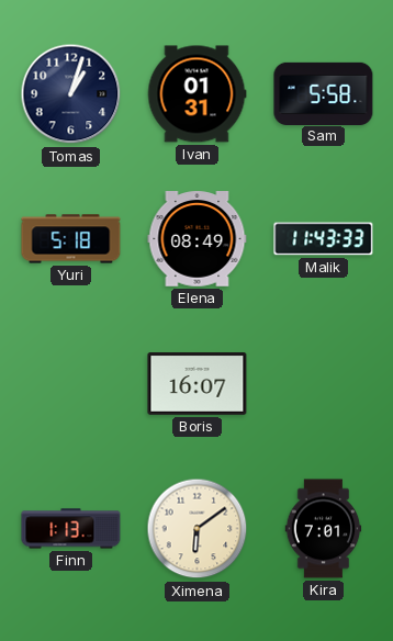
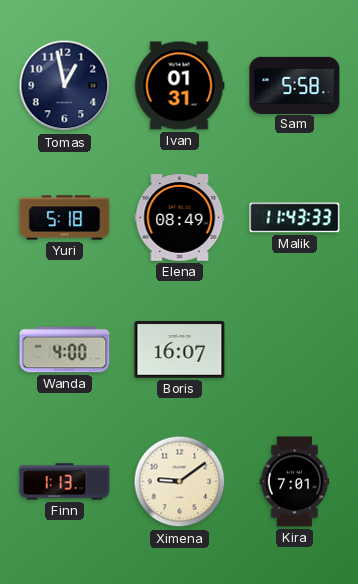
Tomas: 1:03 -> 12:58
Wanda: none -> 4:00
Ximena: 6:09 -> 9:09
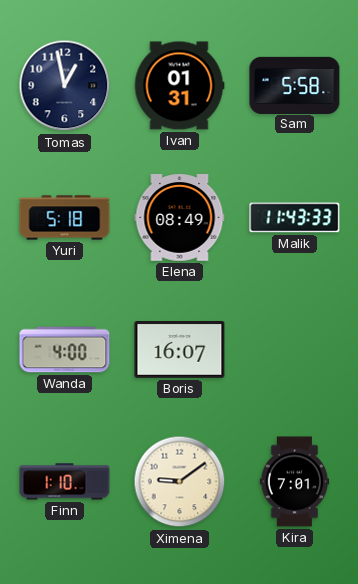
Finn: 1:13 -> 1:10
